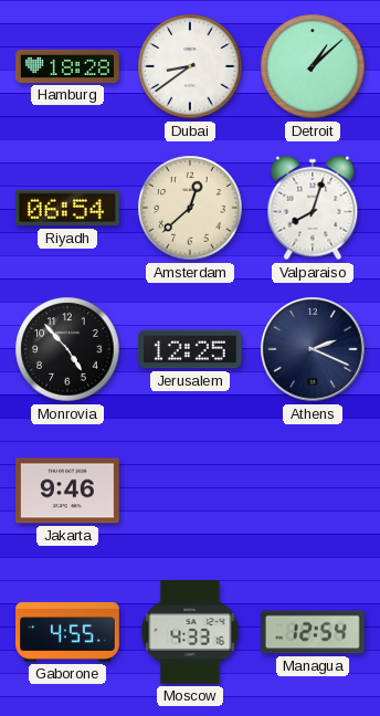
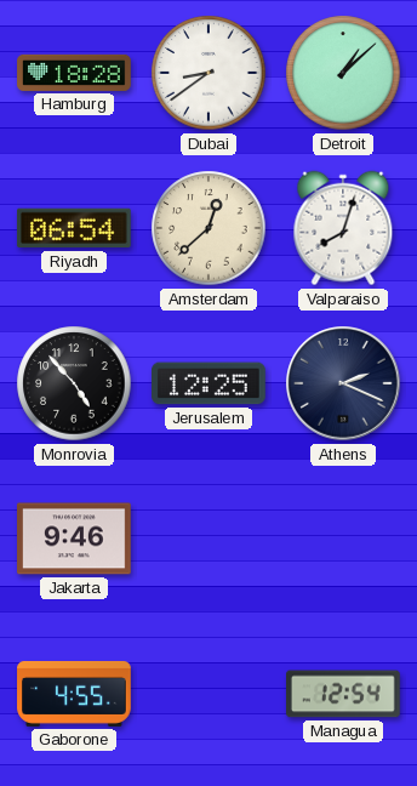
Moscow: 4:33 -> none
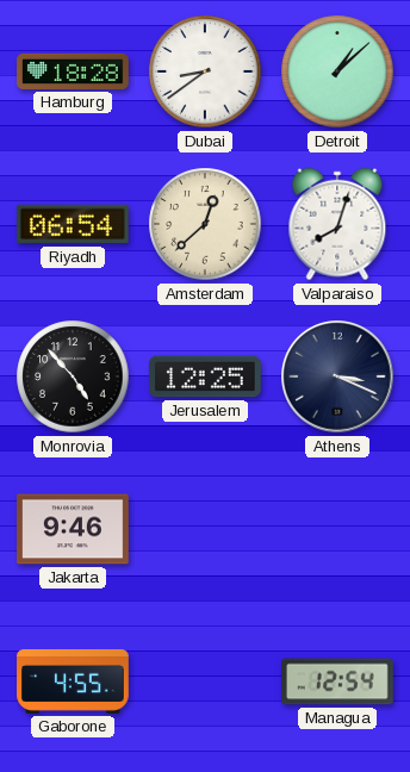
Athens: 2:19 -> 3:19
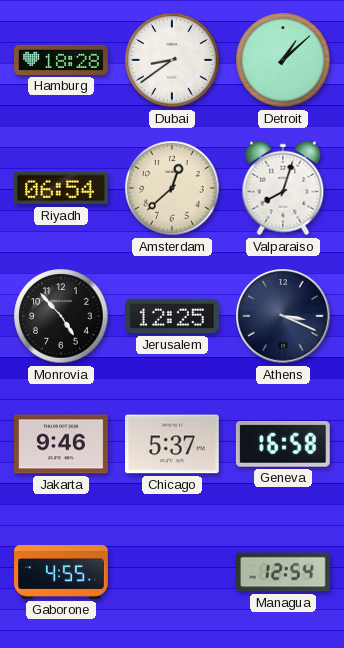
Chicago: none -> 5:37
Geneva: none -> 16:58
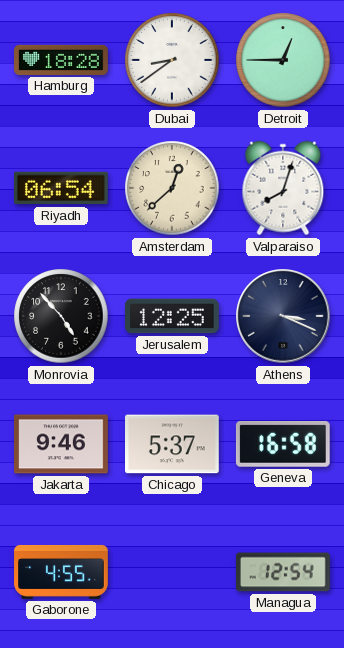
Detroit: 1:08 -> 12:45
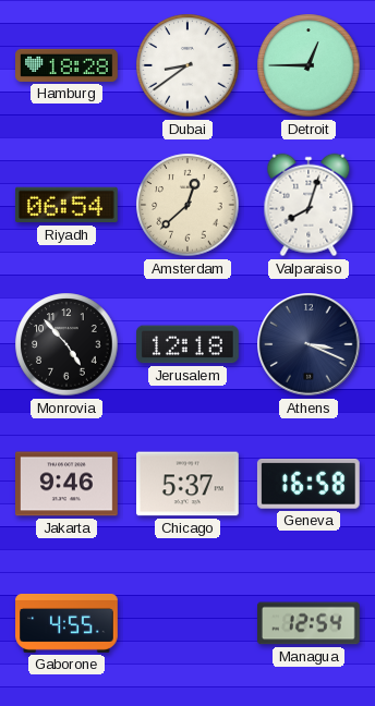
Jerusalem: 12:25 -> 12:18
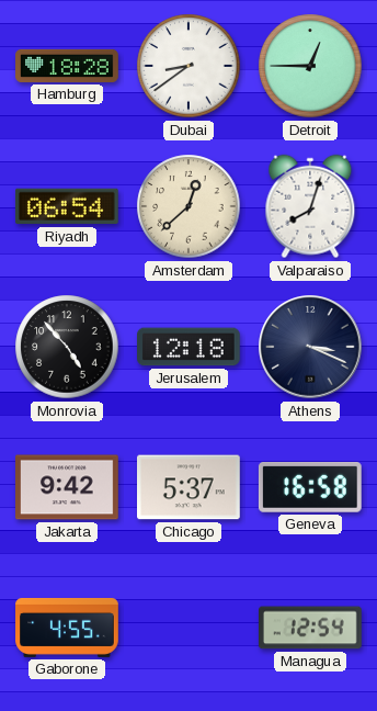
Jakarta: 9:46 -> 9:42
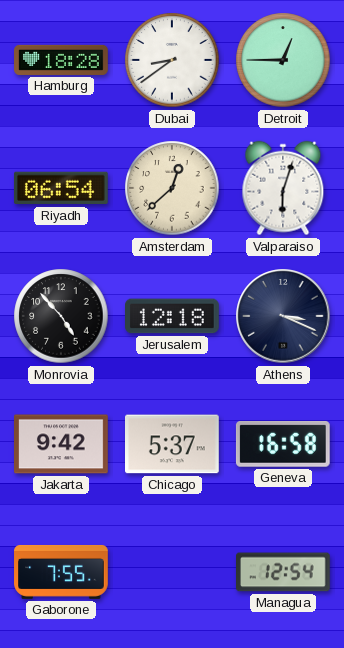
Valparaiso: 8:03 -> 6:03
Gaborone: 4:55 -> 7:55
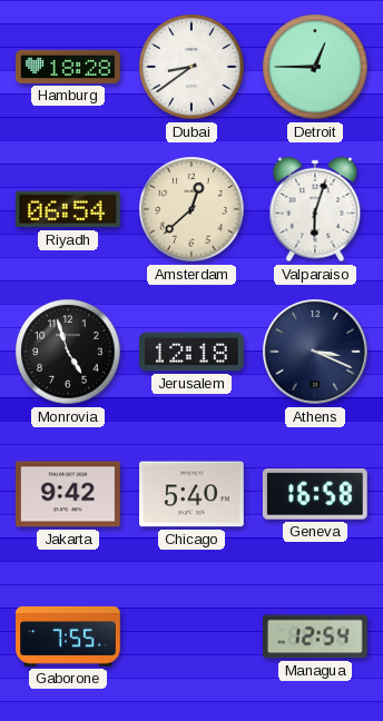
Monrovia: 4:53 -> 4:57
Chicago: 5:37 -> 5:40
